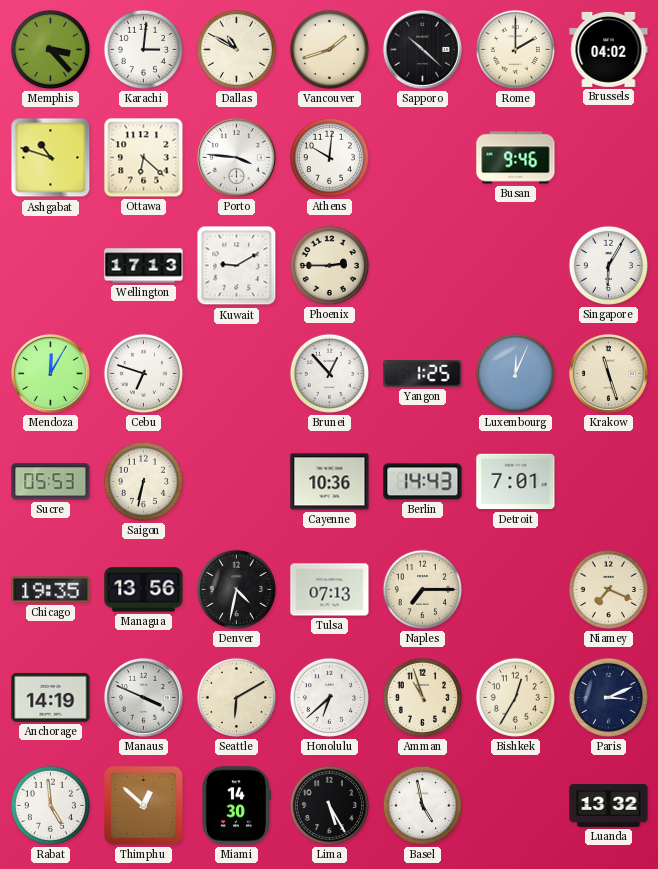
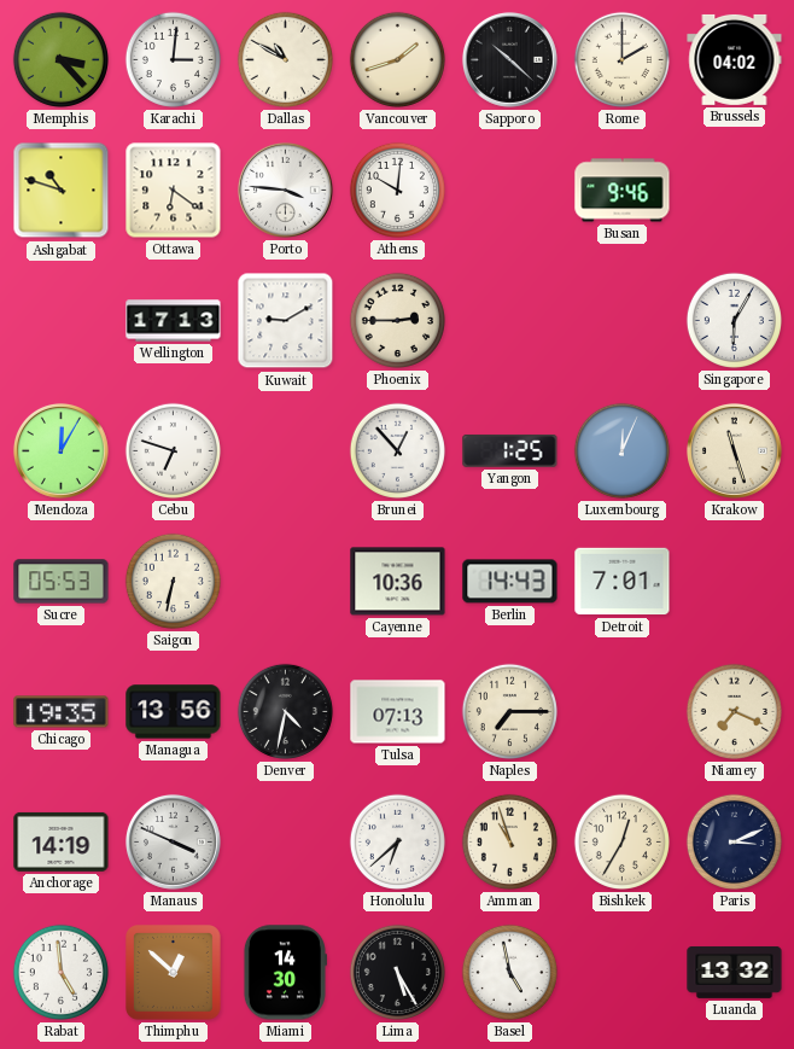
Ottawa: 6:22 -> 6:21
Seattle: 6:10 -> none
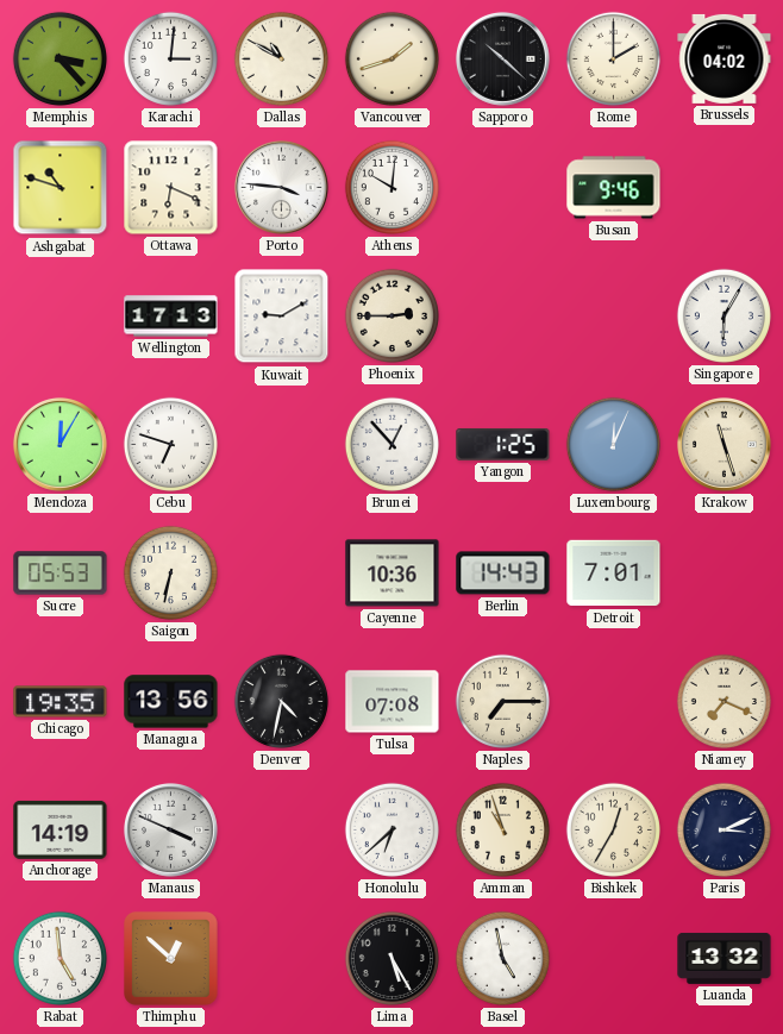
Ottawa: 6:21 -> 6:19
Tulsa: 07:13 -> 07:08
Miami: 14:30 -> none
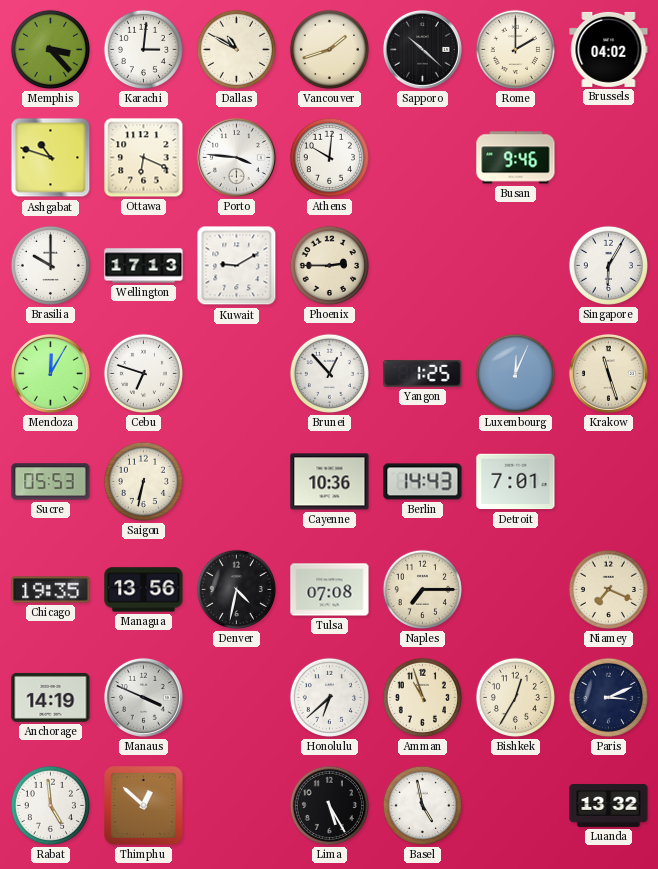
Brasilia: none -> 10:00
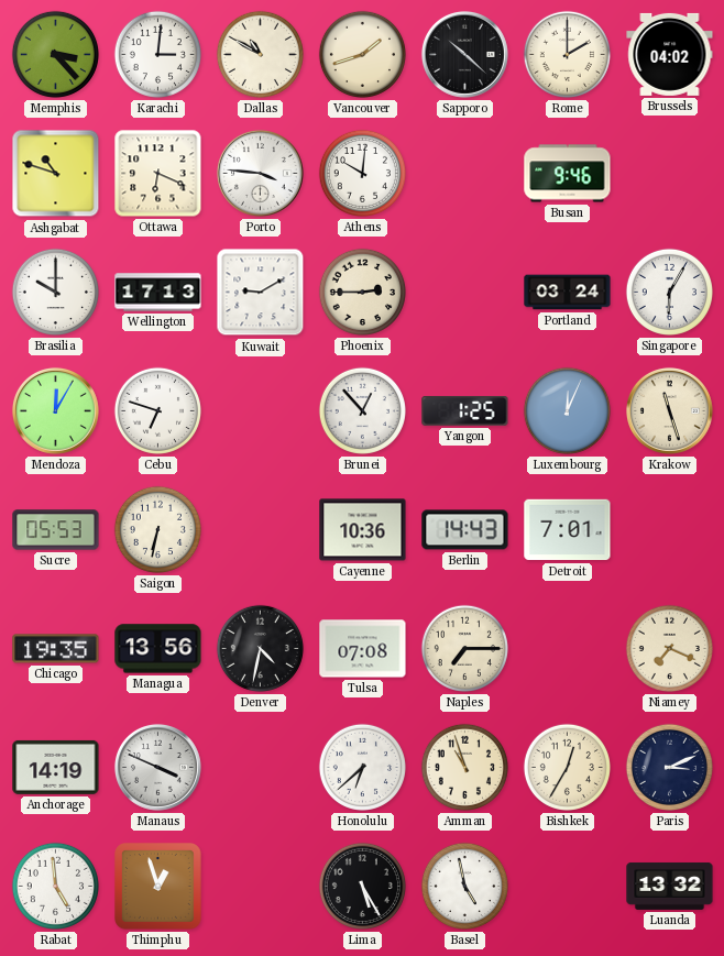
Portland: none -> 03:24
Thimphu: 12:52 -> 12:57
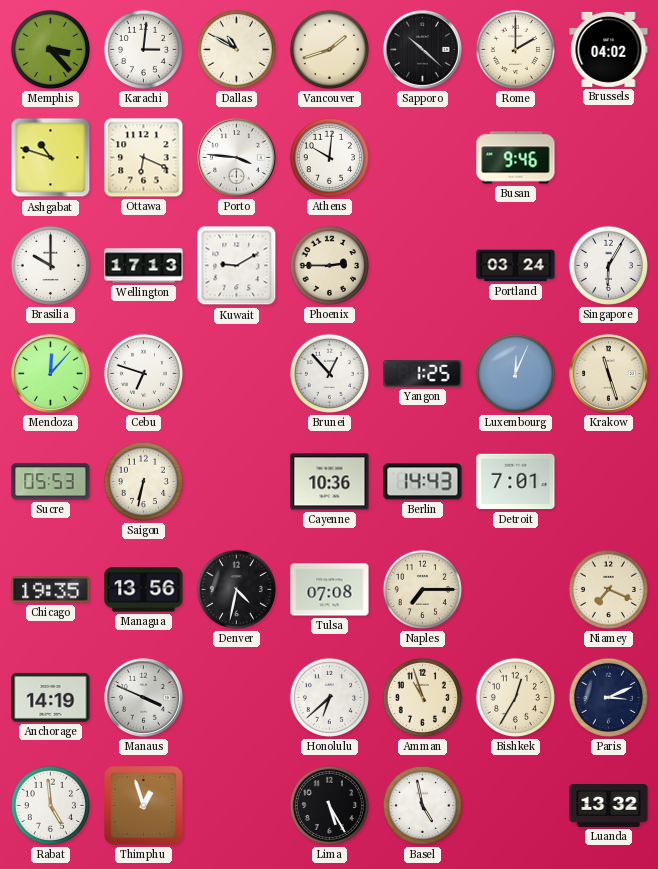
Mendoza: 12:05 -> 12:07
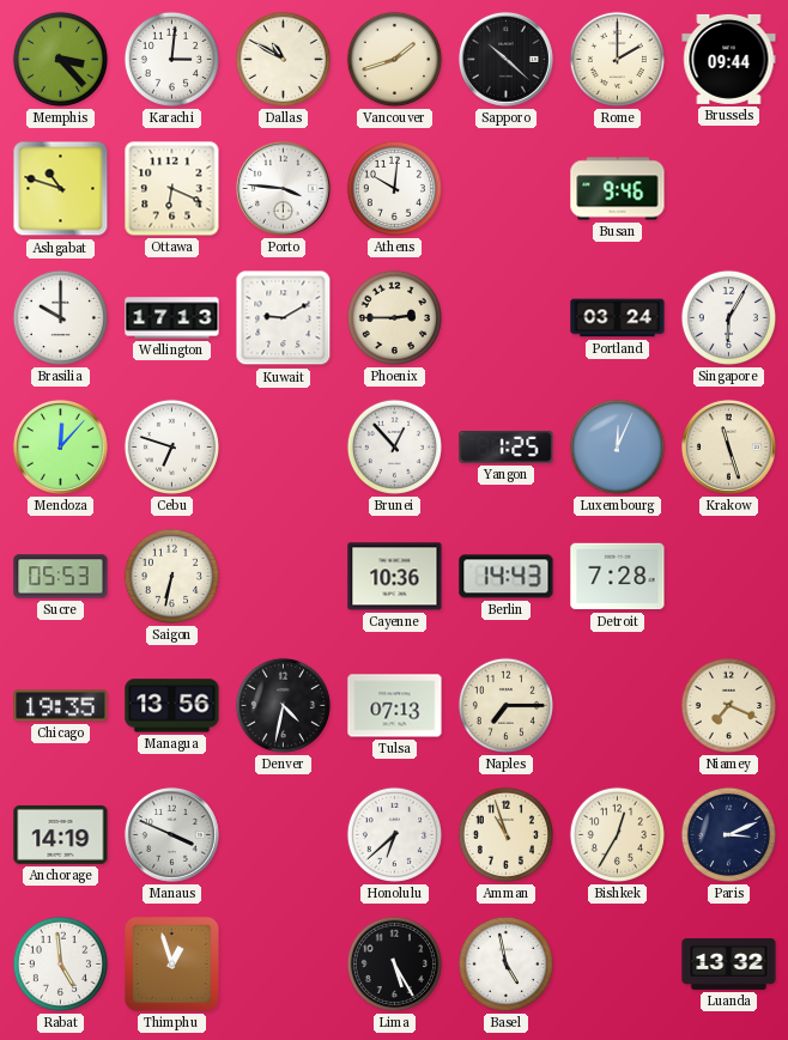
Brussels: 04:02 -> 09:44
Detroit: 7:01 -> 7:28
Tulsa: 07:08 -> 07:13
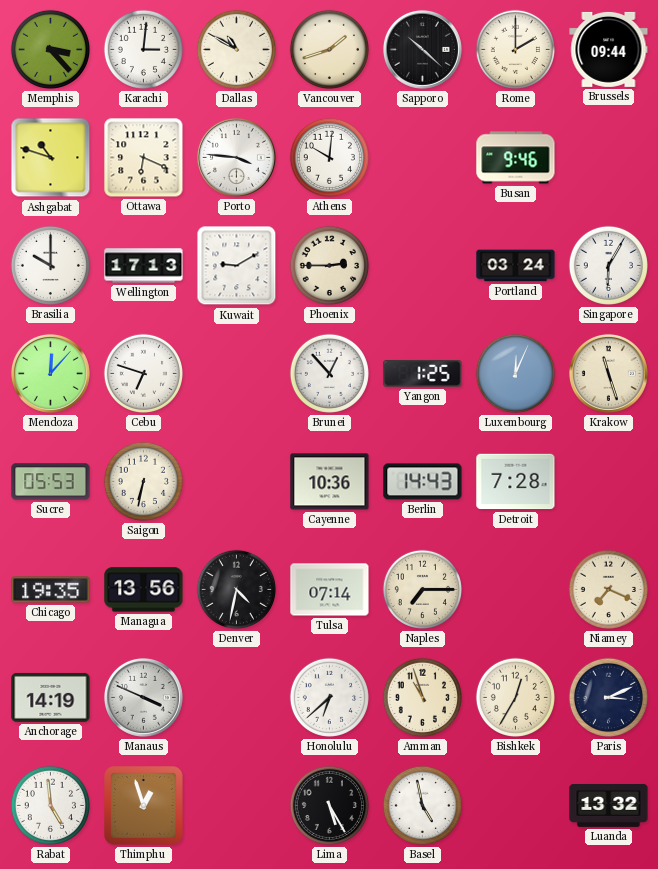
Tulsa: 07:13 -> 07:14
